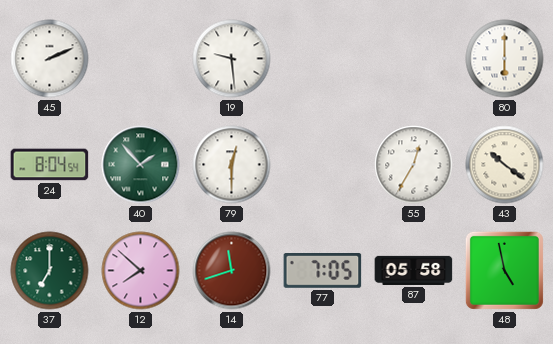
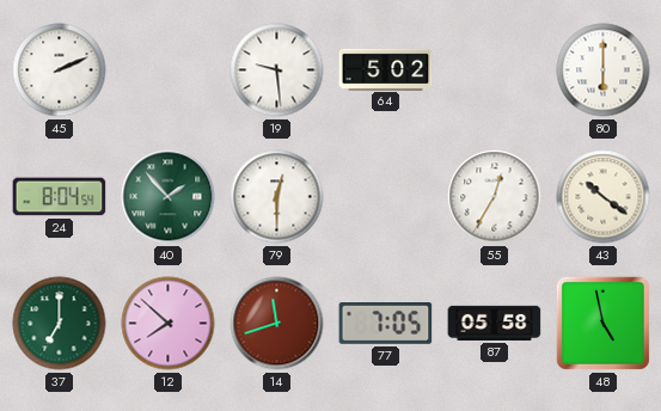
64: none -> 5:02
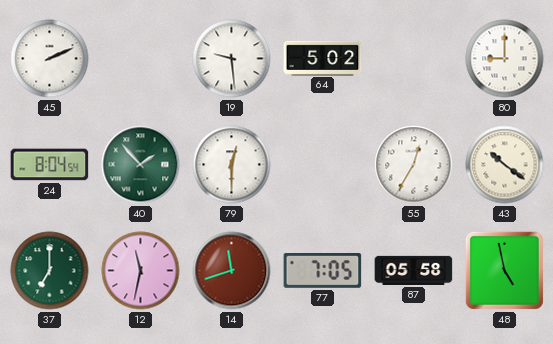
80: 6:00 -> 9:00
12: 7:52 -> 11:32
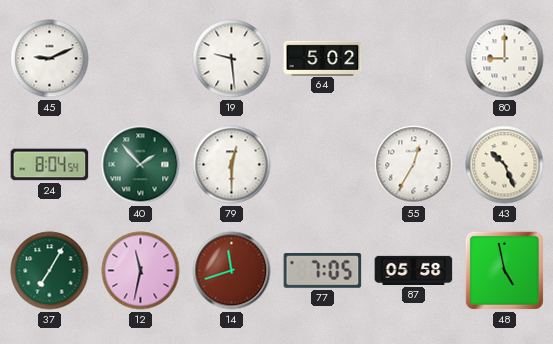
45: 2:11 -> 9:11
43: 10:21 -> 10:26
37: 7:00 -> 7:05
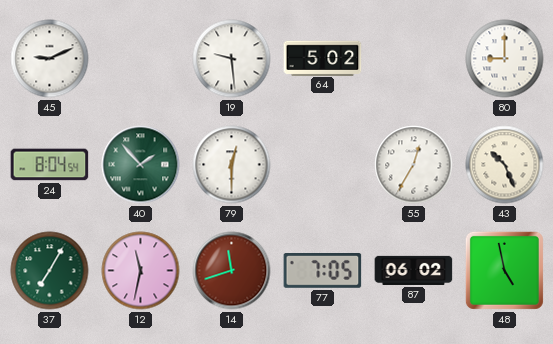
87: 05:58 -> 06:02
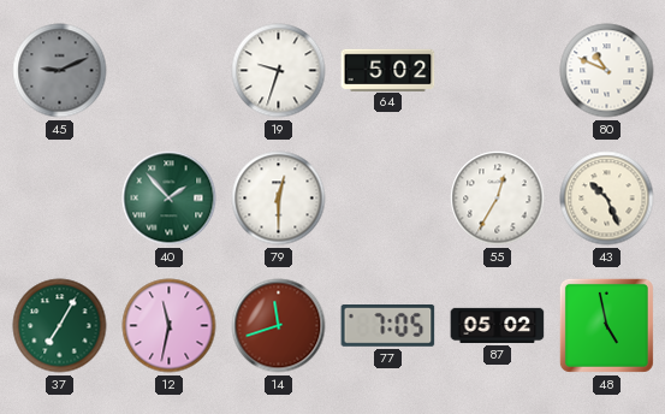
45 dial: white -> grey
19: 9:29 -> 9:33
80: 9:00 -> 10:49
24: 8:04 -> none
87: 06:02 -> 05:02
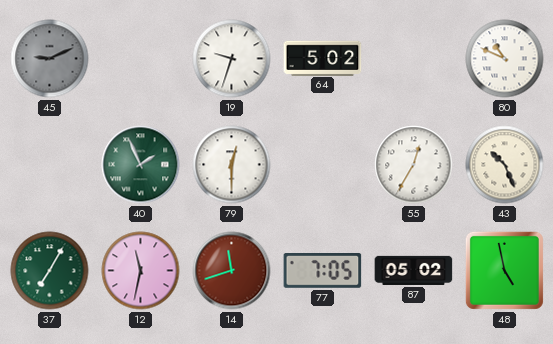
40: 1:53 -> 1:56
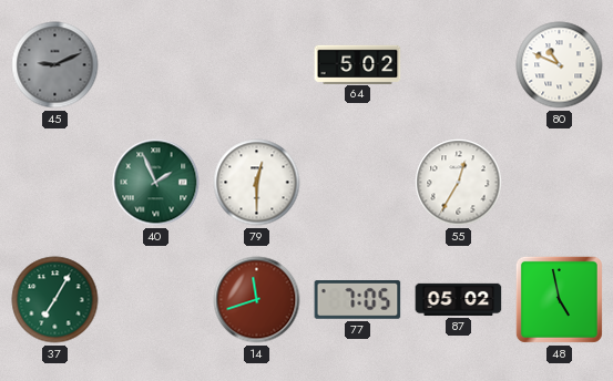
19: 9:33 -> none
43: 10:26 -> none
12: 11:32 -> none
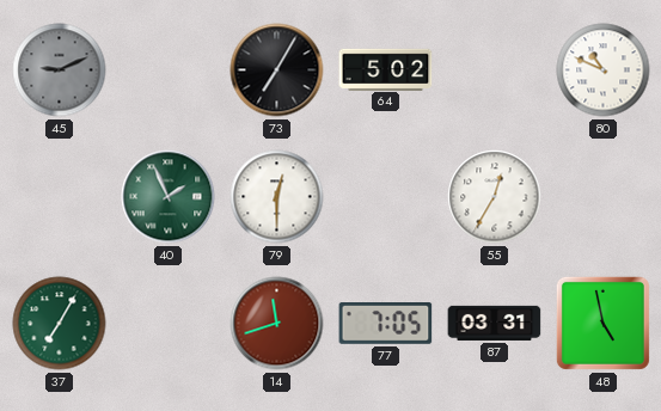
73: none -> 7:05
87: 05:02 -> 03:31
